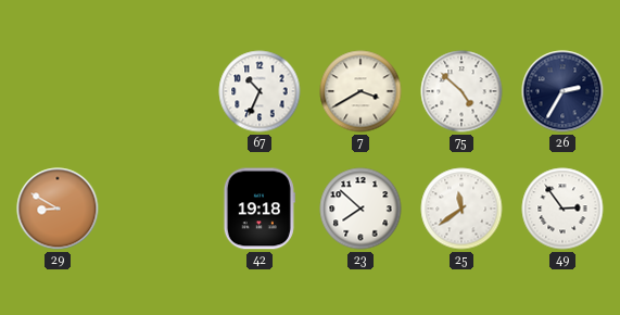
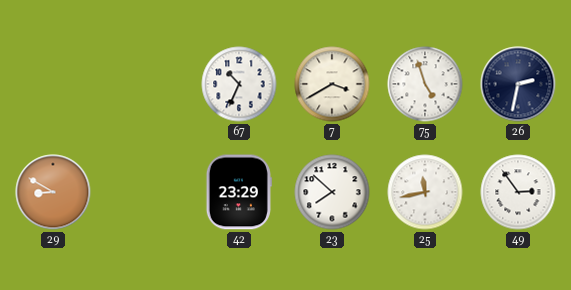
75: 4:52 -> 4:57
26: 2:35 -> 2:32
42: 19:18 -> 23:29
25: 11:39 -> 11:43
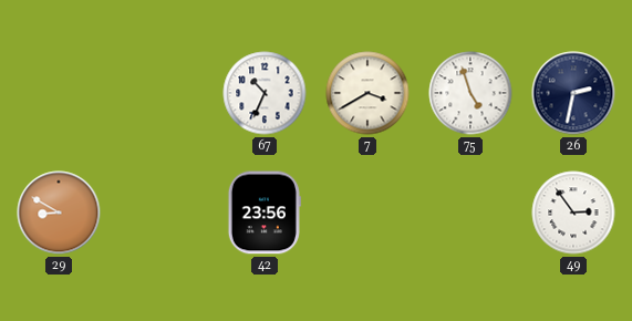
42: 23:29 -> 23:56
23: 7:52 -> none
25: 11:43 -> none
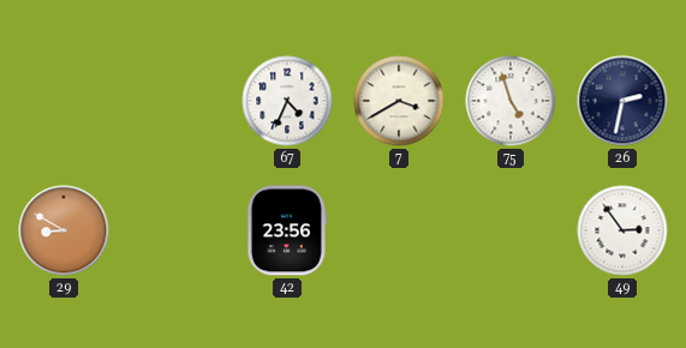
67: 10:34 -> 4:34
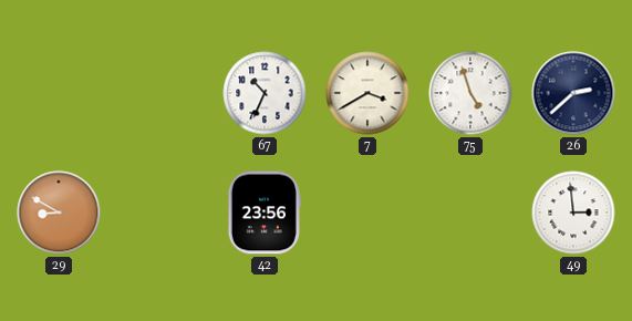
67: 4:34 -> 10:34
26: 2:32 -> 2:38
49: 2:54 -> 2:59
